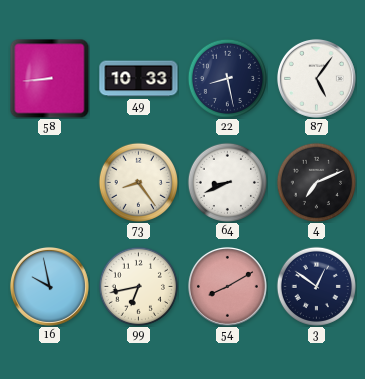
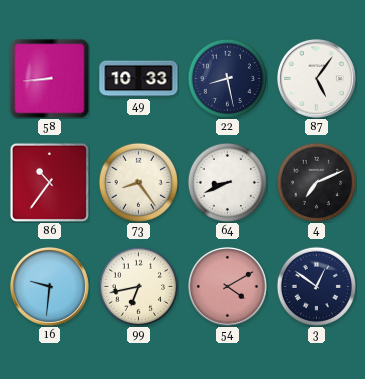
86: none -> 10:36
16: 9:58 -> 9:31
54: 8:10 -> 4:10
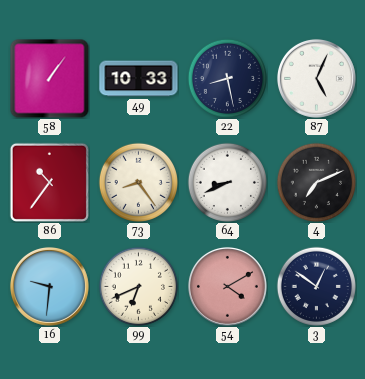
58: 8:44 -> 1:06
87: 5:06 -> 5:04
99: 6:43 -> 6:41
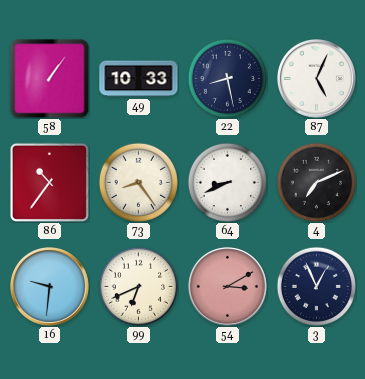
54: 4:10 -> 3:10
3: 12:51 -> 12:56
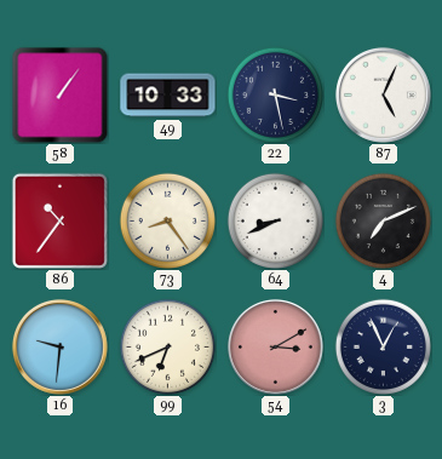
22: 8:28 -> 3:28
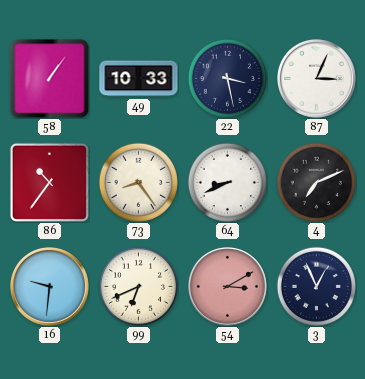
87: 5:04 -> 3:04
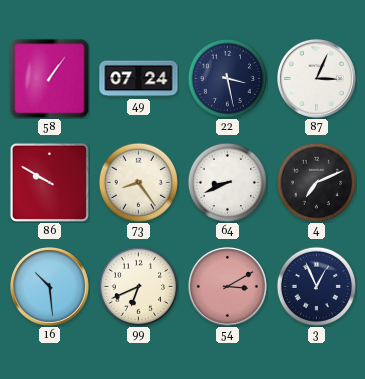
49: 10:33 -> 07:24
86: 10:36 -> 9:50
16: 9:31 -> 10:29
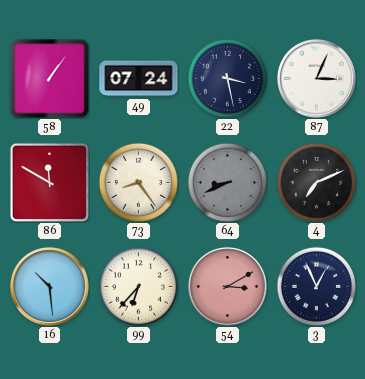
86: 9:50 -> 11:50
64 dial: white -> grey
99: 6:41 -> 6:37
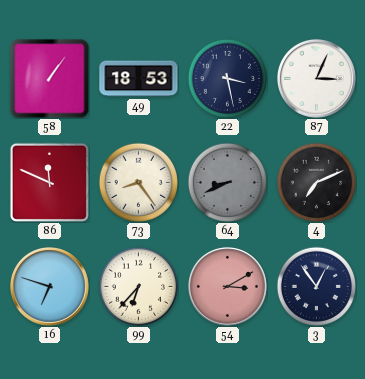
49: 07:24 -> 18:53
86: 11:50 -> 11:49
16: 10:29 -> 6:48
3: 12:56 -> 12:54
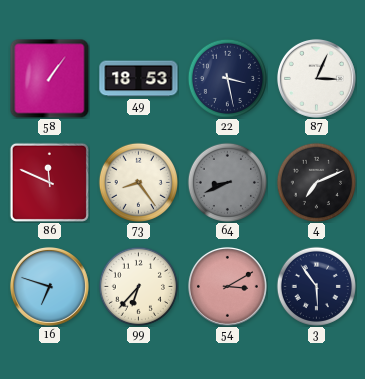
3: 12:54 -> 5:54
